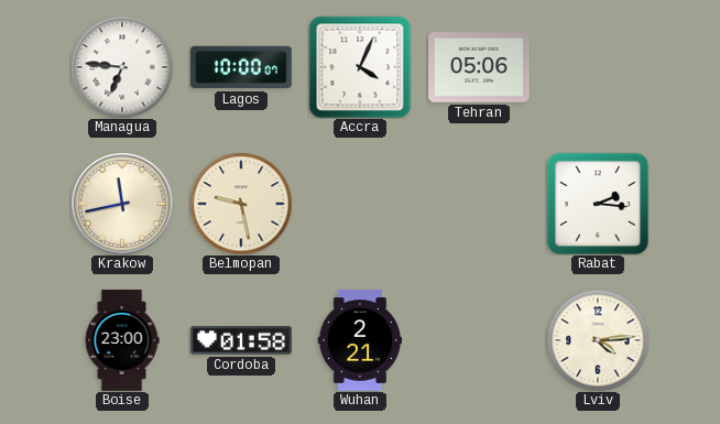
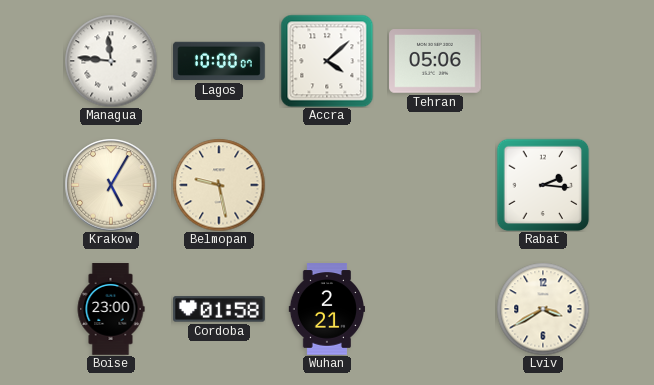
Managua: 6:46 -> 11:46
Accra: 4:04 -> 4:08
Krakow: 11:43 -> 5:05
Lviv: 4:14 -> 3:40
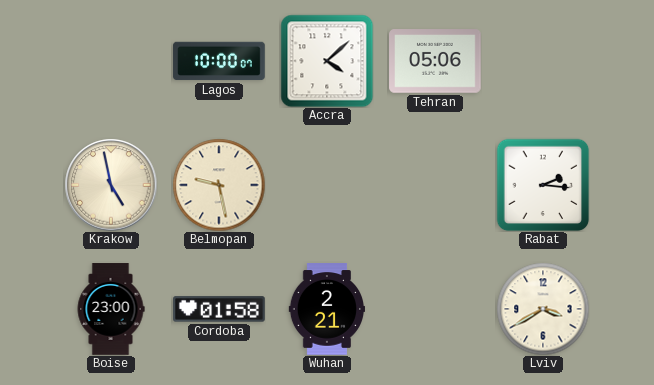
Managua: 11:46 -> none
Krakow: 5:05 -> 4:58
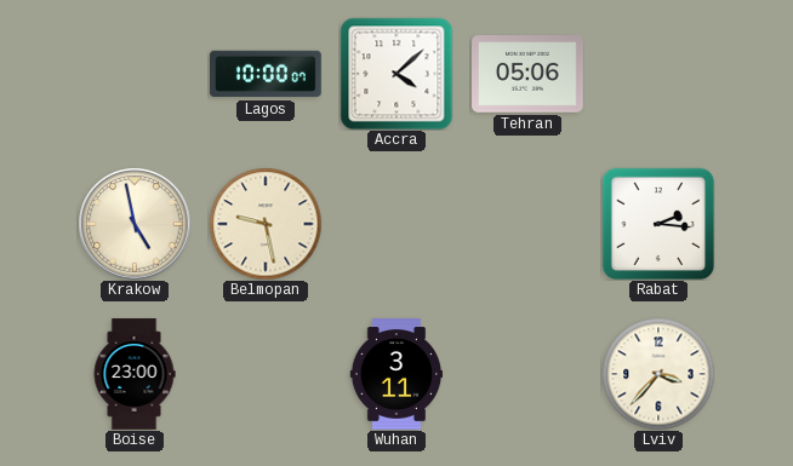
Cordoba: 01:58 -> none
Wuhan: 2:21 -> 3:11
Lviv: 3:40 -> 3:37
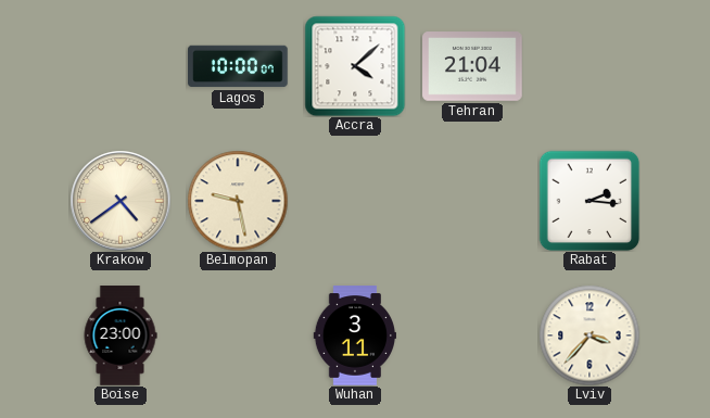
Tehran: 05:06 -> 21:04
Krakow: 4:58 -> 4:39
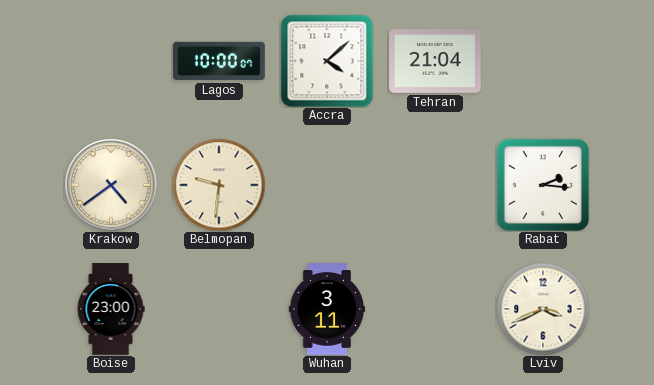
Belmopan: 9:28 -> 9:31
Lviv: 3:37 -> 3:41
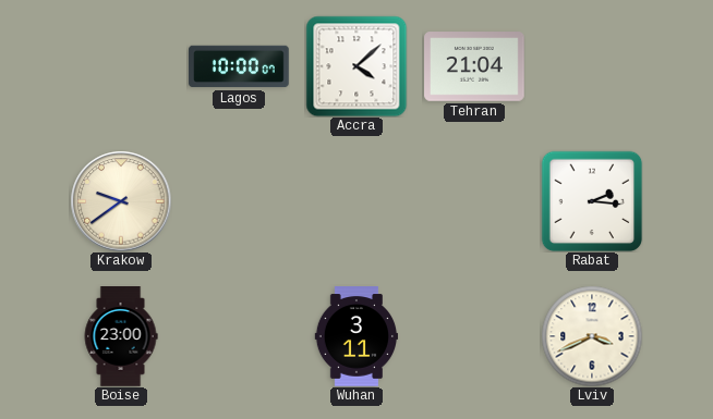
Krakow: 4:39 -> 9:39
Belmopan: 9:31 -> none
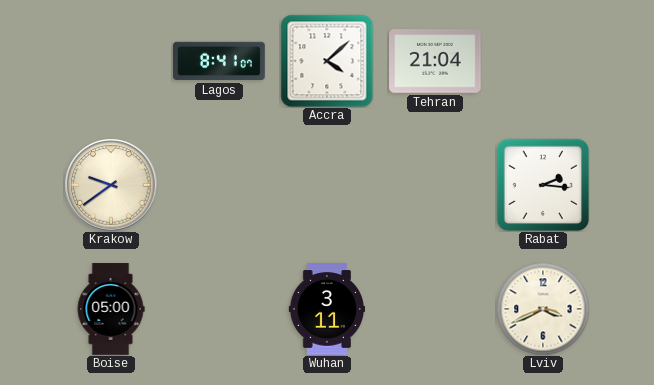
Lagos: 10:00 -> 8:41
Boise: 23:00 -> 05:00
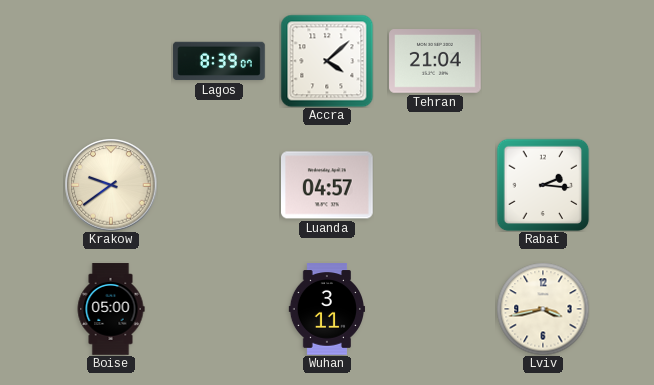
Lagos: 8:41 -> 8:39
Luanda: none -> 04:57
Lviv: 3:41 -> 3:43
